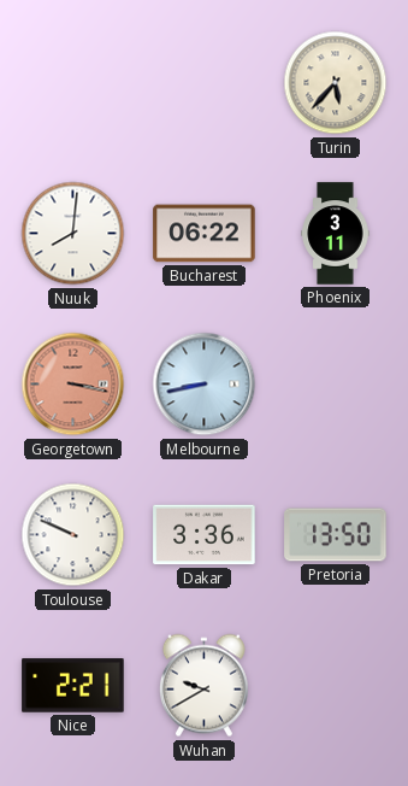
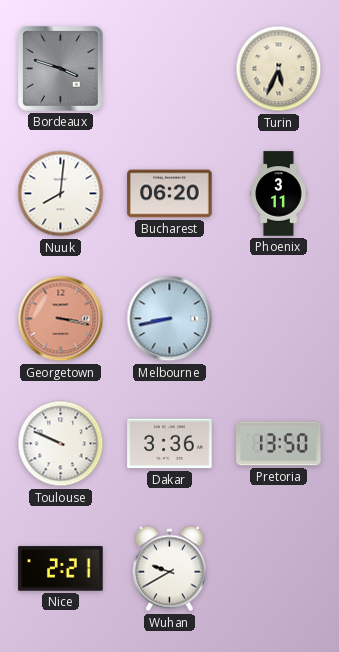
Bordeaux: none -> 3:48
Turin: 5:37 -> 5:34
Bucharest: 06:22 -> 06:20
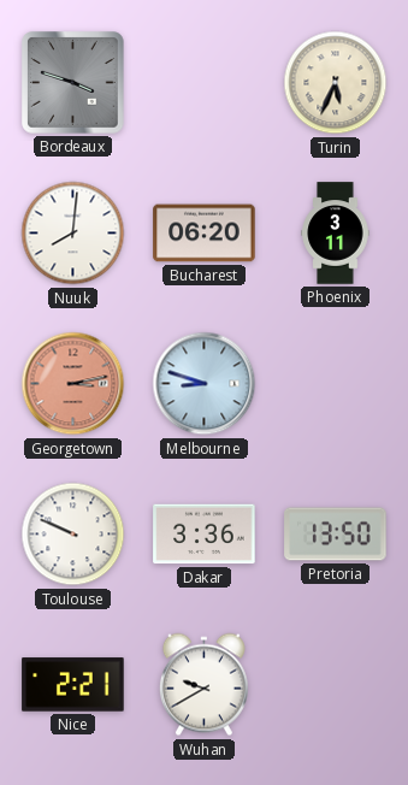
Georgetown: 3:17 -> 3:13
Melbourne: 8:43 -> 8:48
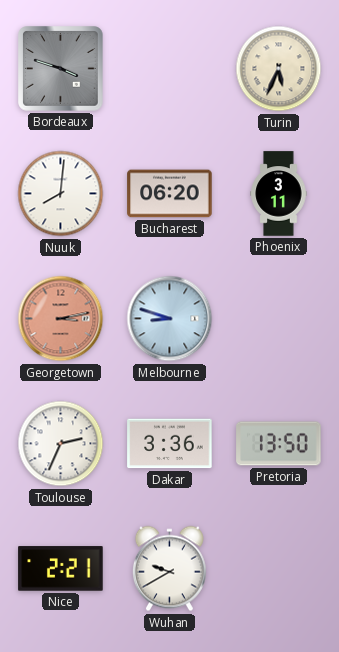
Toulouse: 9:49 -> 2:34
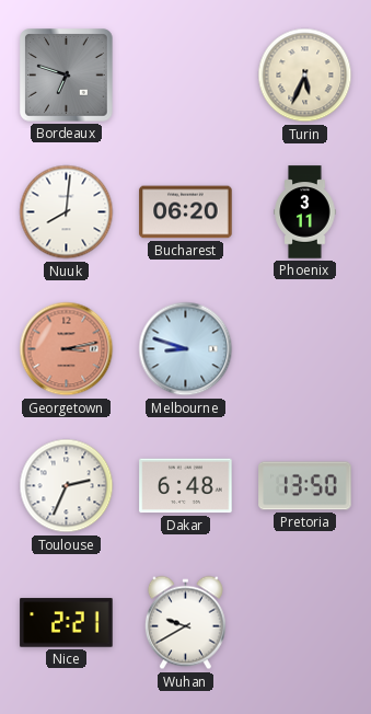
Bordeaux: 3:48 -> 6:48
Dakar: 3:36 -> 6:48
